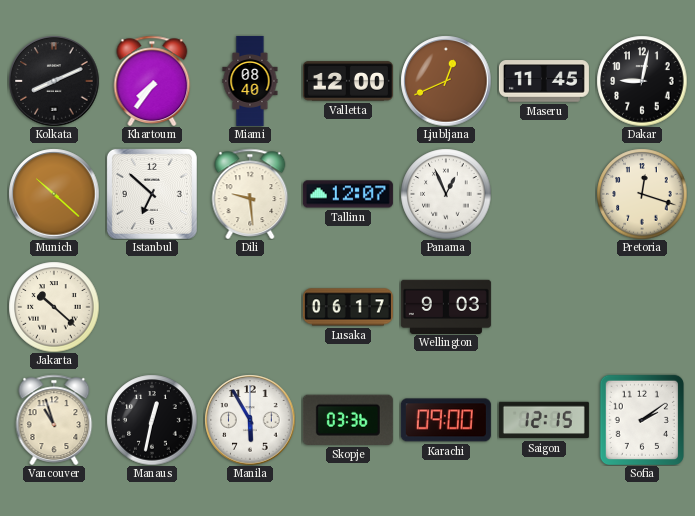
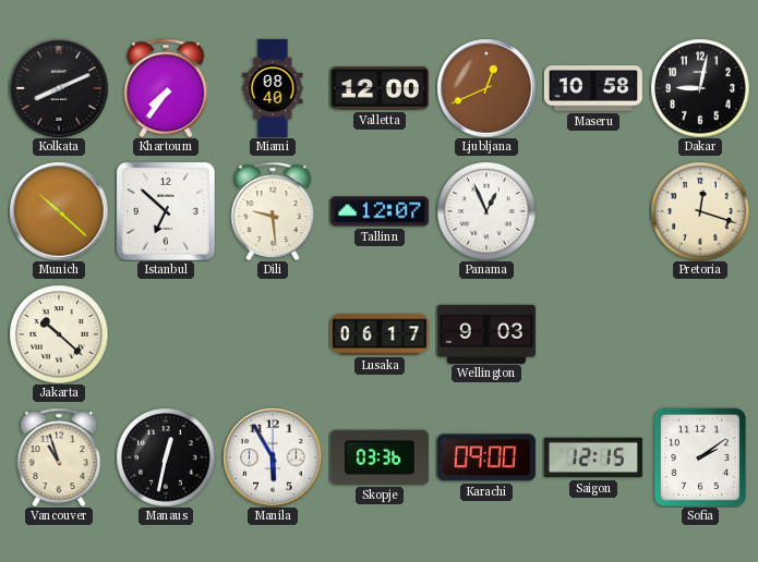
Maseru: 11:45 -> 10:58
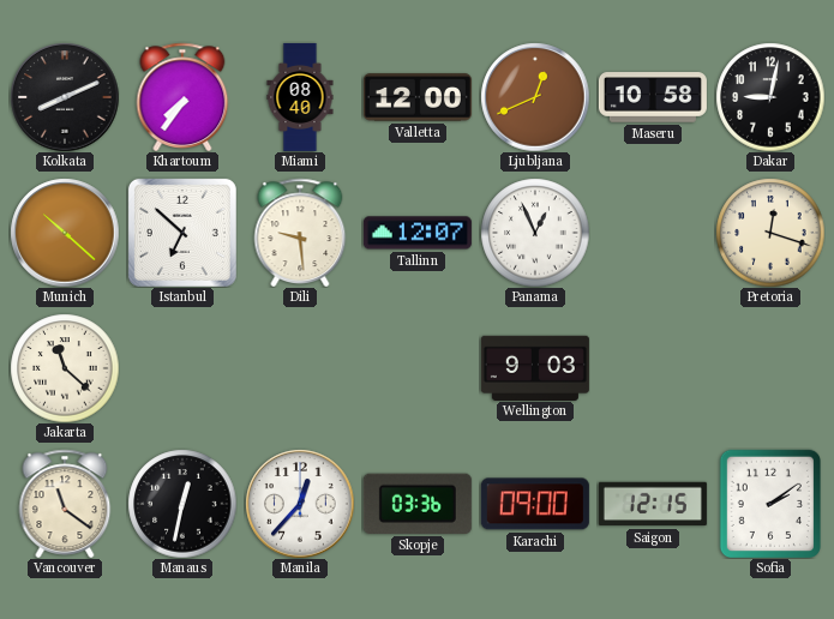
Jakarta: 10:22 -> 11:22
Lusaka: 06:17 -> none
Vancouver: 10:57 -> 11:21
Manila: 5:55 -> 12:37
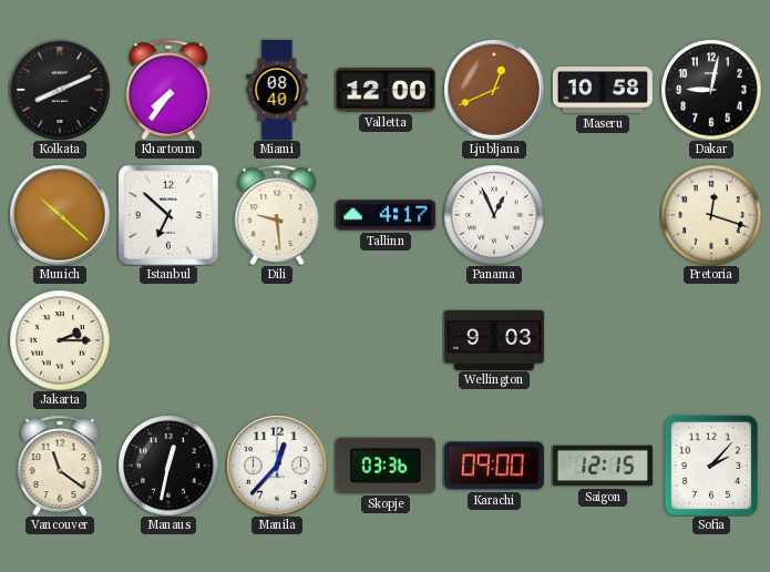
Tallinn: 12:07 -> 4:17
Jakarta: 11:22 -> 2:15
Sofia: 2:09 -> 2:07
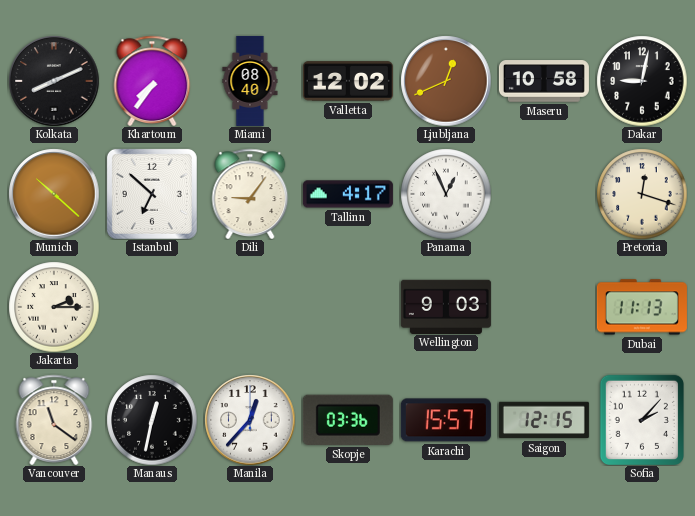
Valletta: 12:00 -> 12:02
Dili: 9:29 -> 9:06
Dubai: none -> 11:13
Karachi: 09:00 -> 15:57
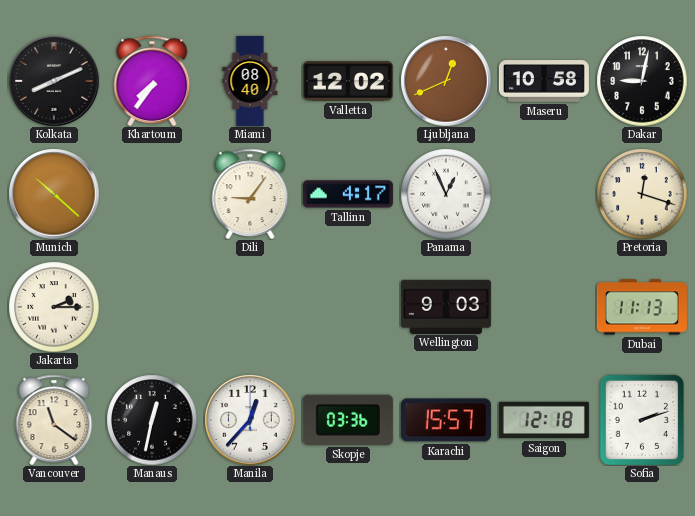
Istanbul: 6:52 -> none
Saigon: 12:15 -> 12:18
Sofia: 2:07 -> 2:12
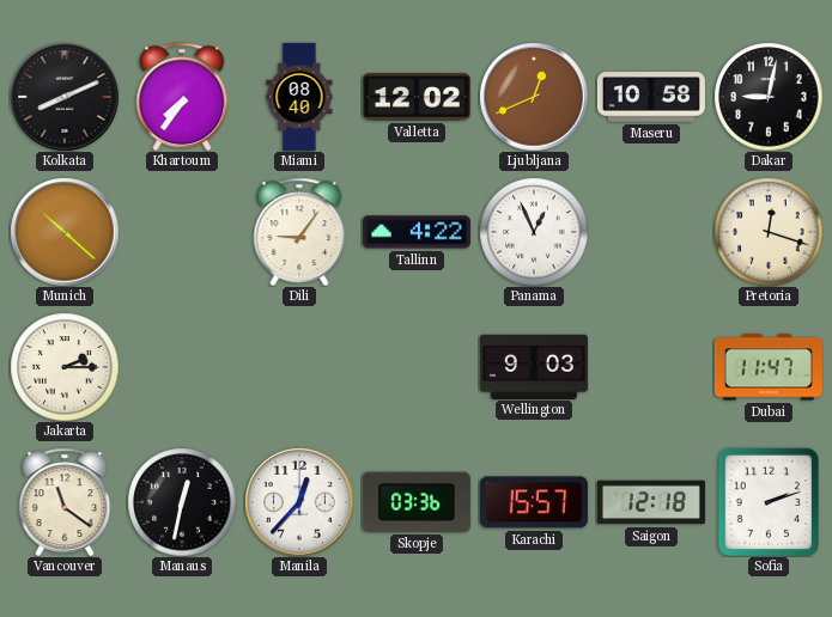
Tallinn: 4:17 -> 4:22
Dubai: 11:13 -> 11:47
